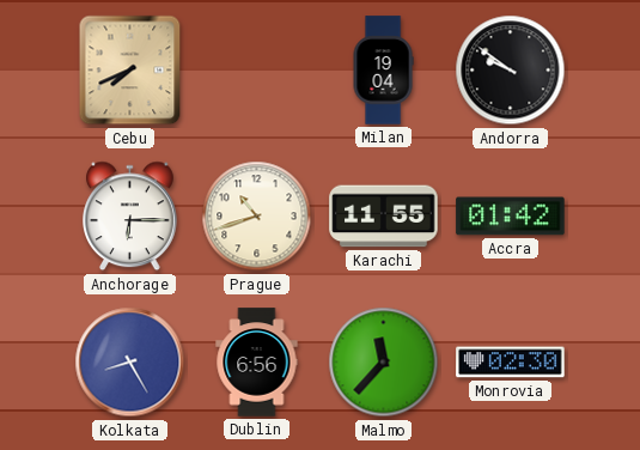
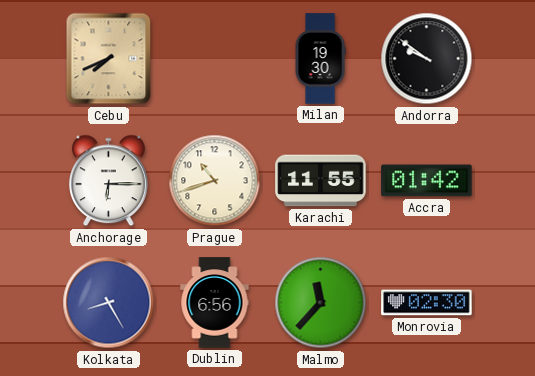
Milan: 19:04 -> 19:30
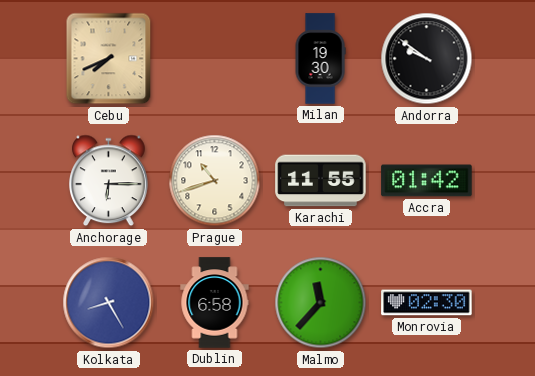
Dublin: 6:56 -> 6:58
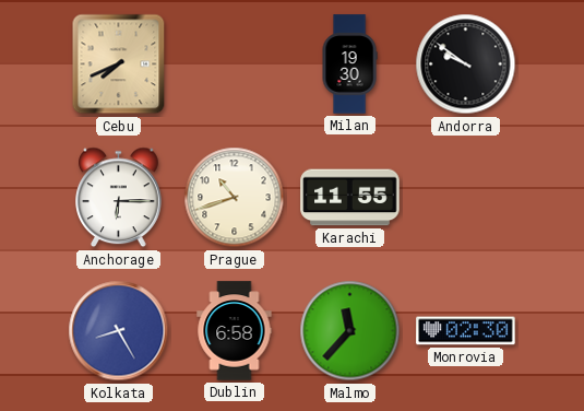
Accra: 01:42 -> none
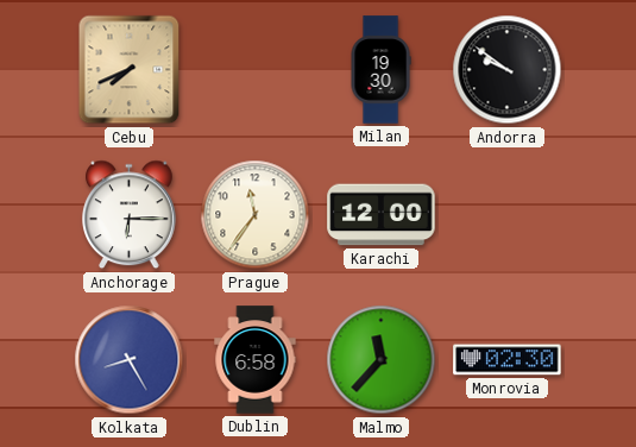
Prague: 10:42 -> 11:36
Karachi: 11:55 -> 12:00
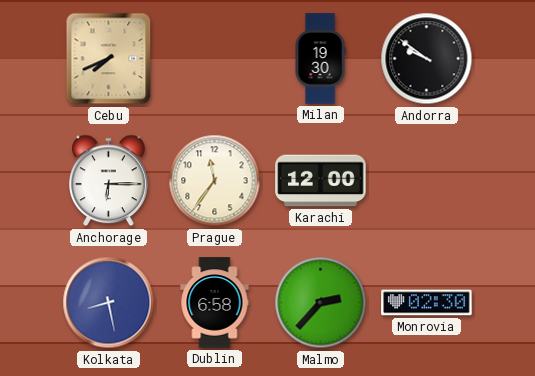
Kolkata: 8:25 -> 8:28
Malmo: 11:37 -> 2:37
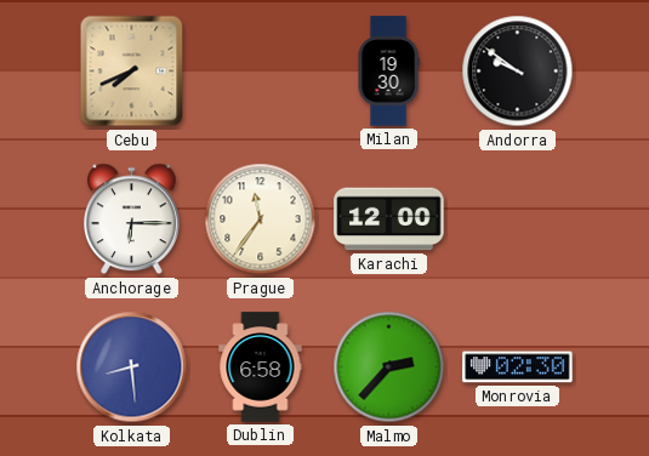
Kolkata: 8:28 -> 8:29
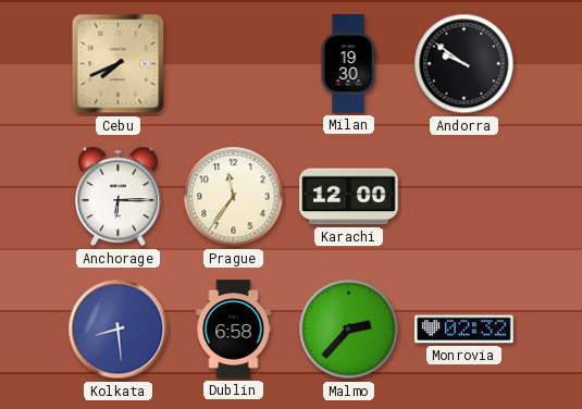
Monrovia: 02:30 -> 02:32
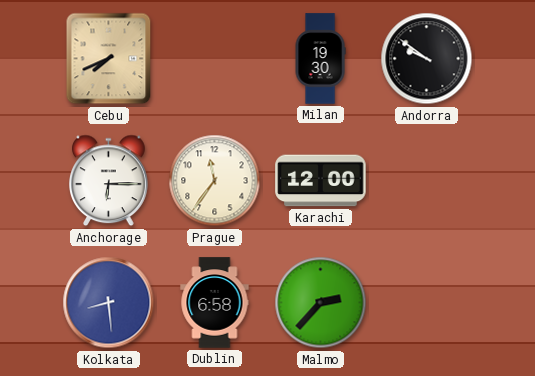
Monrovia: 02:32 -> none
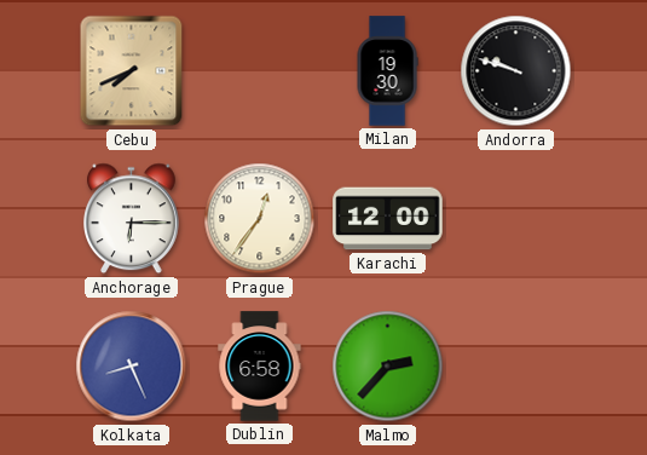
Andorra: 9:51 -> 9:48
Prague: 11:36 -> 12:36
Kolkata: 8:29 -> 8:26
